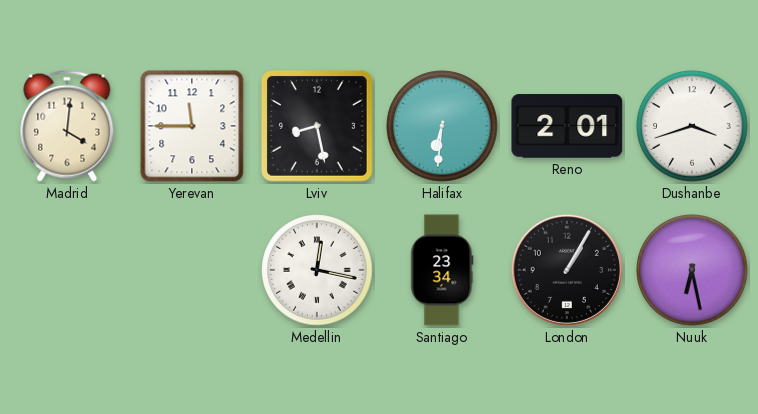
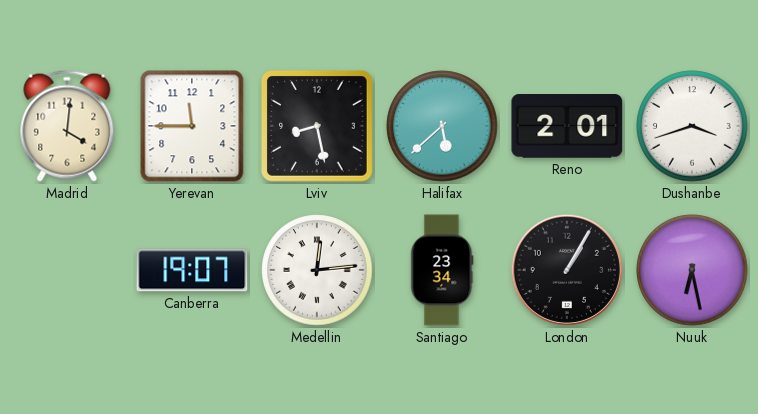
Halifax: 6:31 -> 5:38
Canberra: none -> 19:07
Medellin: 12:17 -> 12:14
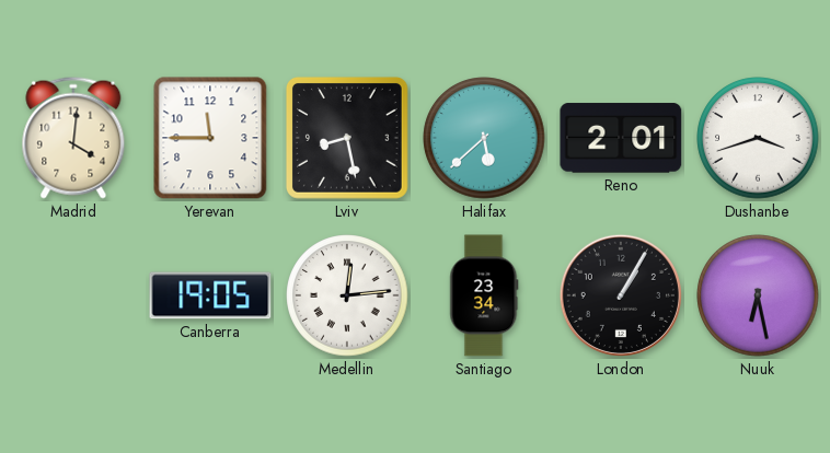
Canberra: 19:07 -> 19:05
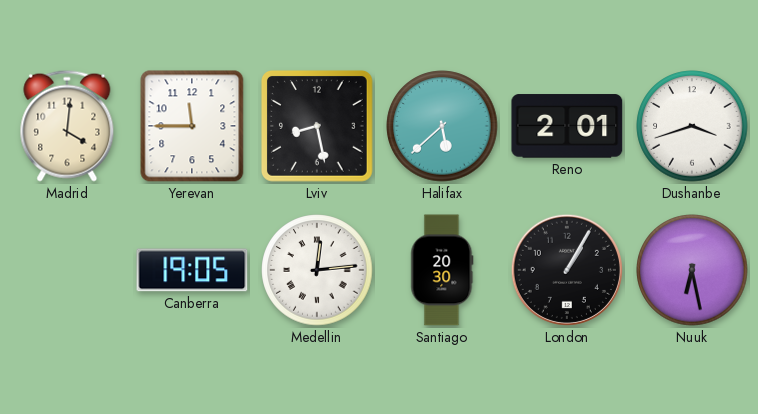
Santiago: 23:34 -> 20:30
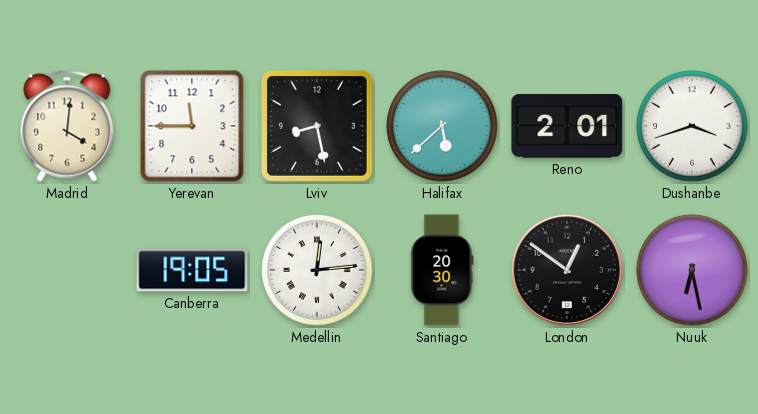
London: 1:05 -> 12:51
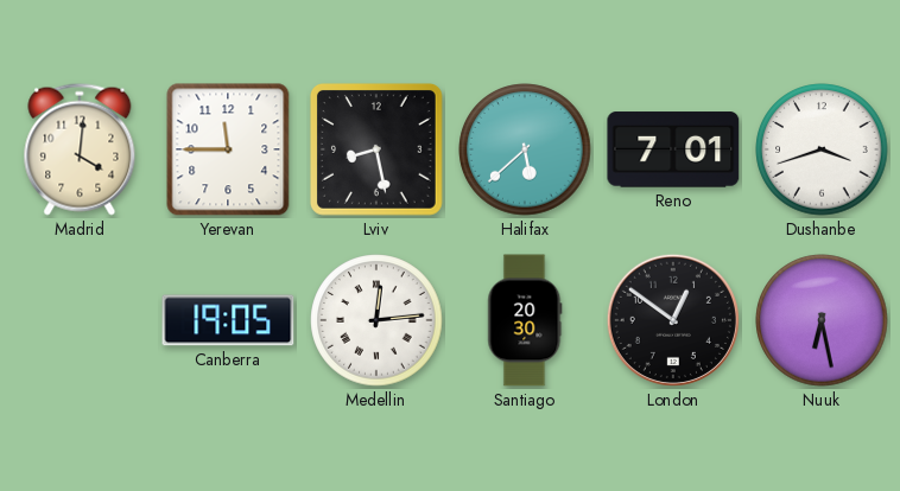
Reno: 2:01 -> 7:01
